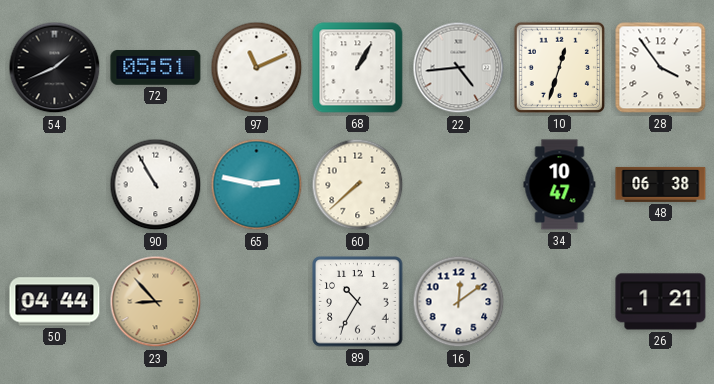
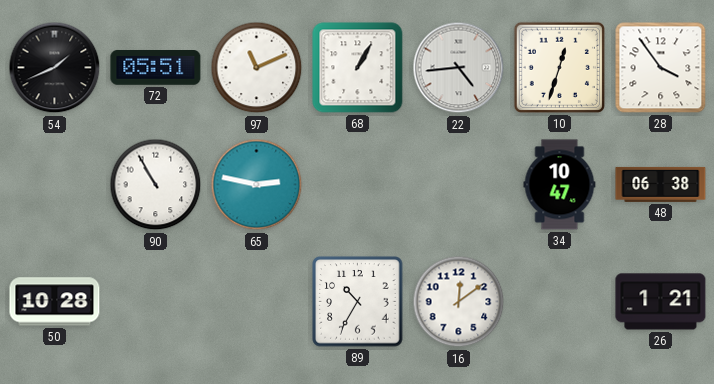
60: 7:38 -> none
50: 04:44 -> 10:28
23: 8:53 -> none
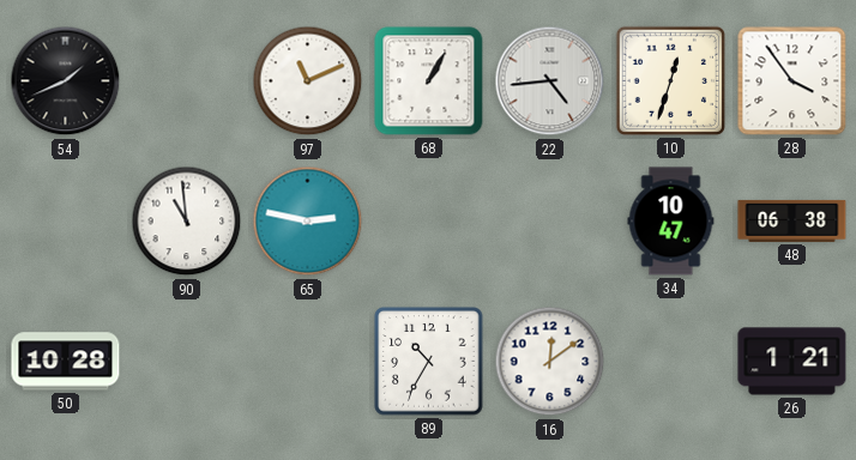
72: 05:51 -> none
90: 10:55 -> 10:59
